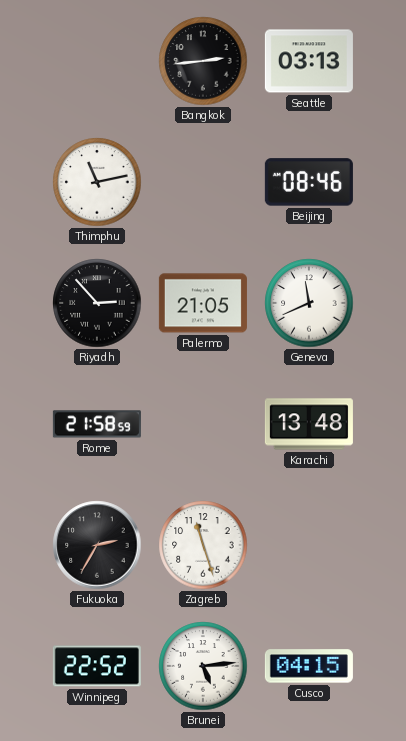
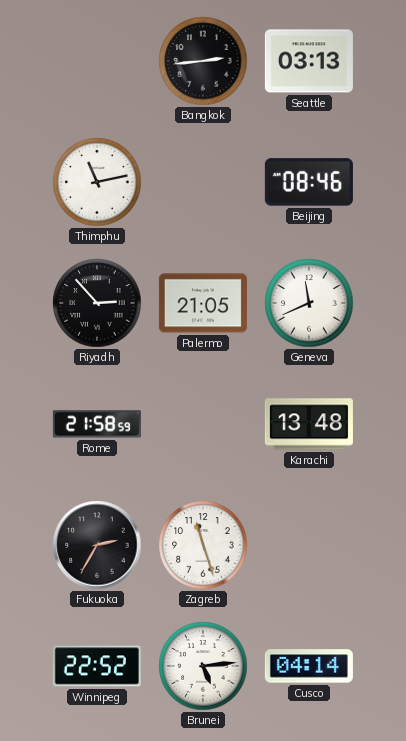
Cusco: 04:15 -> 04:14
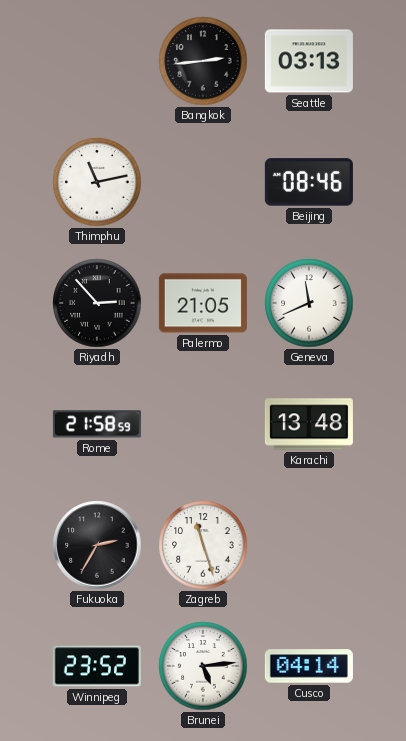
Winnipeg: 22:52 -> 23:52
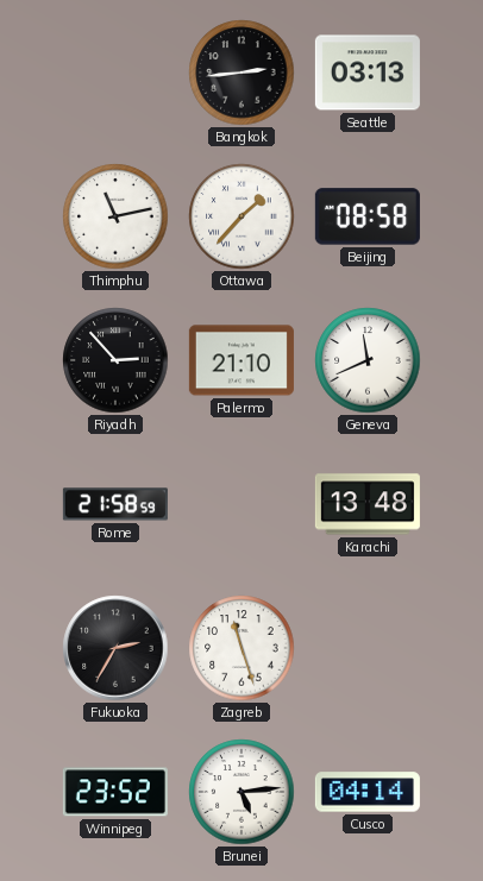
Ottawa: none -> 1:37
Beijing: 08:46 -> 08:58
Palermo: 21:05 -> 21:10
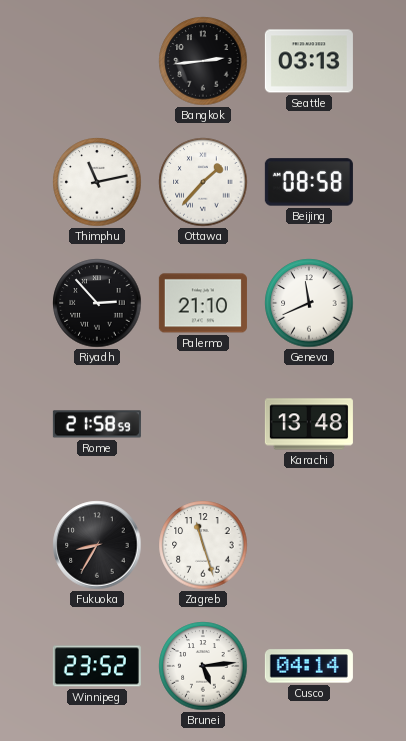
Fukuoka: 2:35 -> 8:35
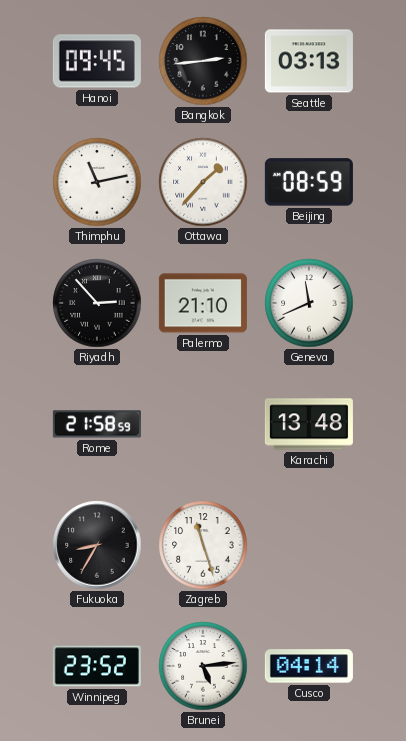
Hanoi: none -> 09:45
Beijing: 08:58 -> 08:59
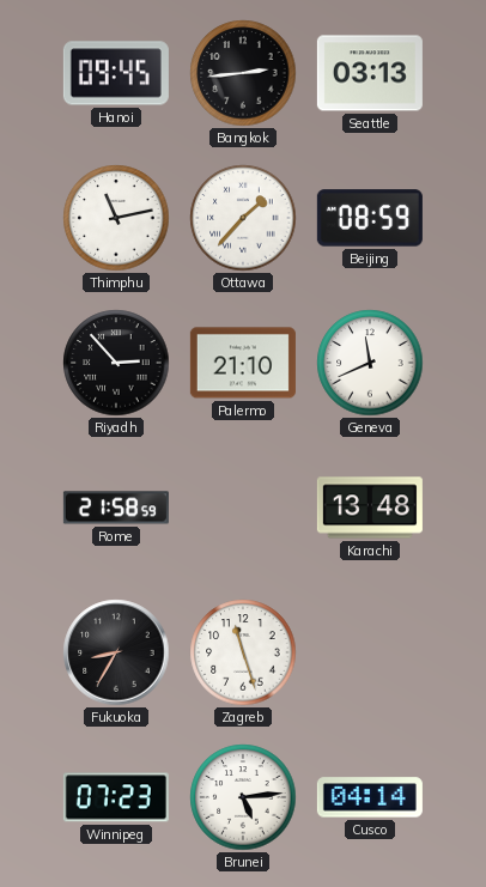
Winnipeg: 23:52 -> 07:23
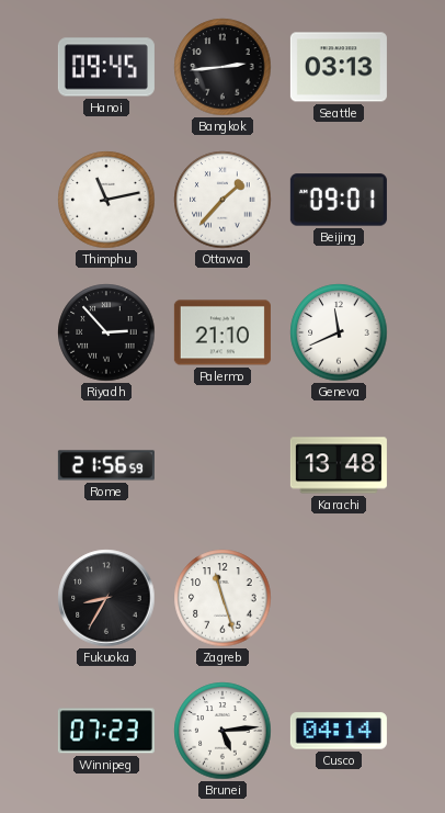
Beijing: 08:59 -> 09:01
Rome: 21:58 -> 21:56
